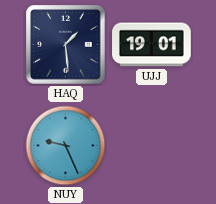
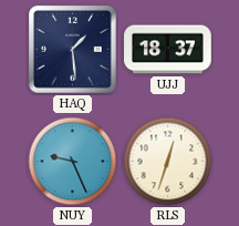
UJJ: 19:01 -> 18:37
RLS: none -> 12:33
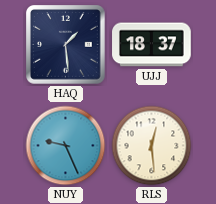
RLS: 12:33 -> 12:29
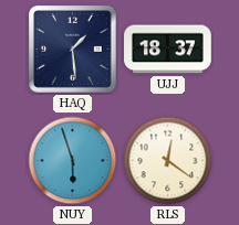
NUY: 9:26 -> 5:57
RLS: 12:29 -> 12:21
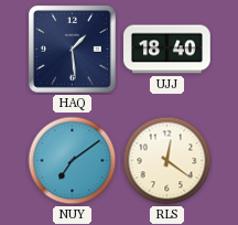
UJJ: 18:37 -> 18:40
NUY: 5:57 -> 7:09
